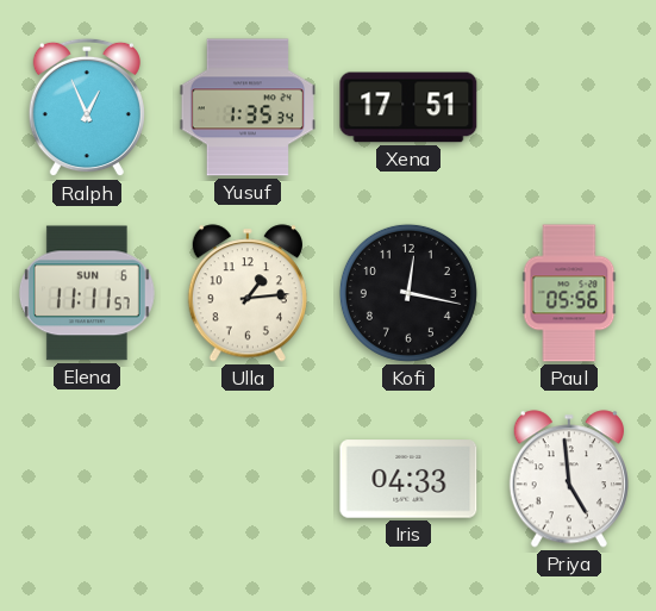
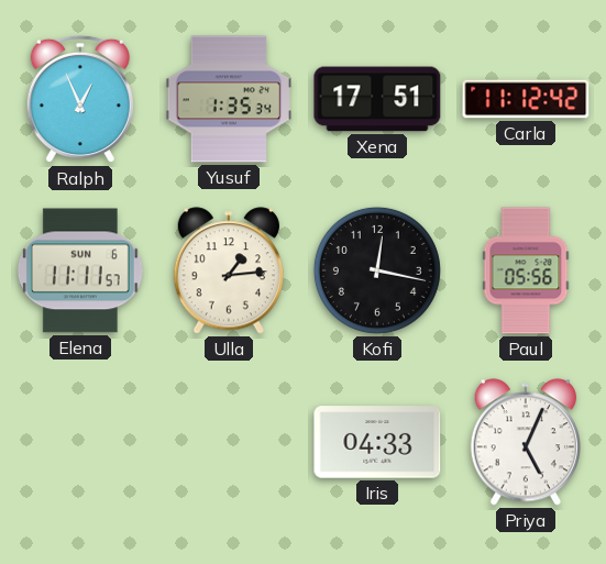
Carla: none -> 11:12
Priya: 4:59 -> 5:04
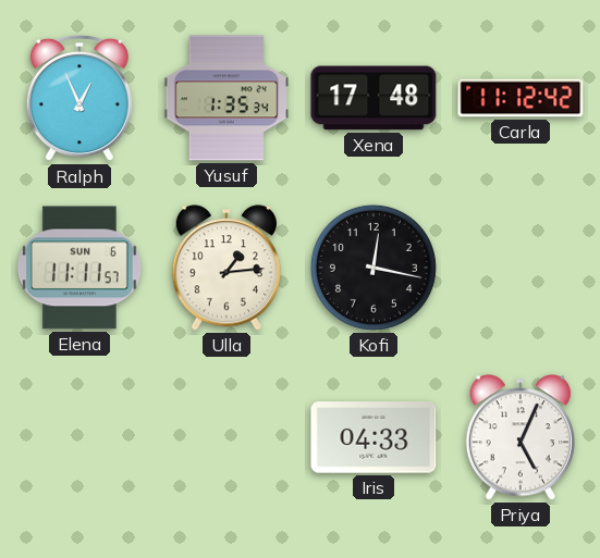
Xena: 17:51 -> 17:48
Paul: 05:56 -> none
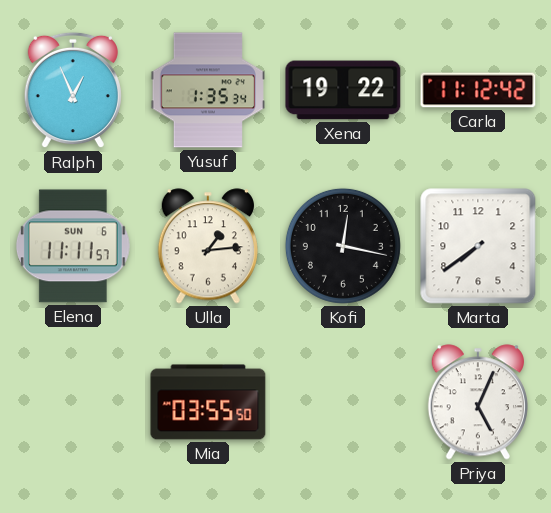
Xena: 17:48 -> 19:22
Marta: none -> 7:39
Mia: none -> 03:55
Iris: 04:33 -> none
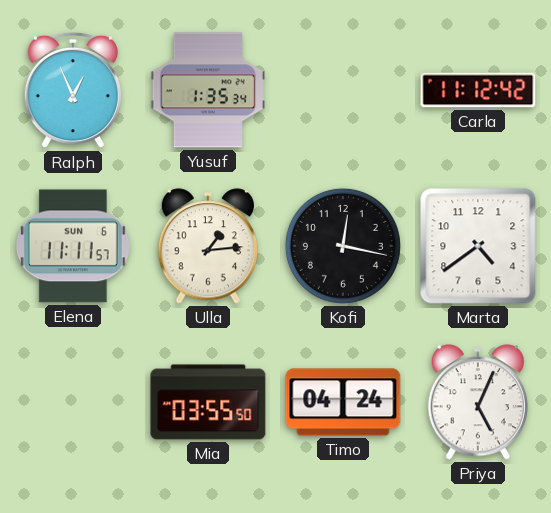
Xena: 19:22 -> none
Marta: 7:39 -> 4:39
Timo: none -> 04:24
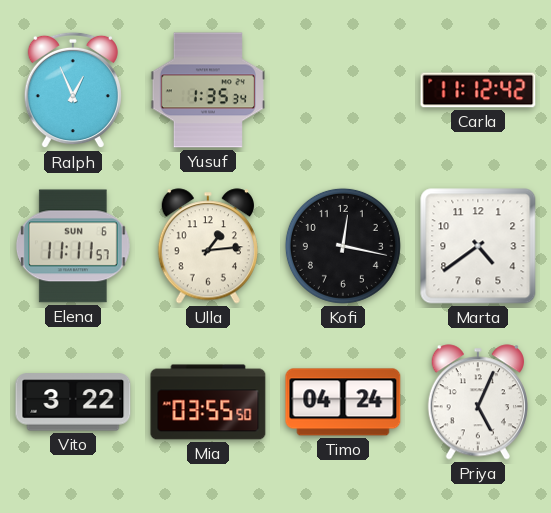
Vito: none -> 3:22
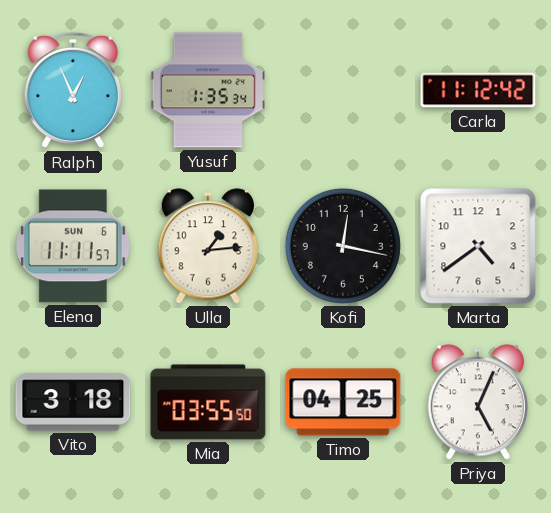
Vito: 3:22 -> 3:18
Timo: 04:24 -> 04:25
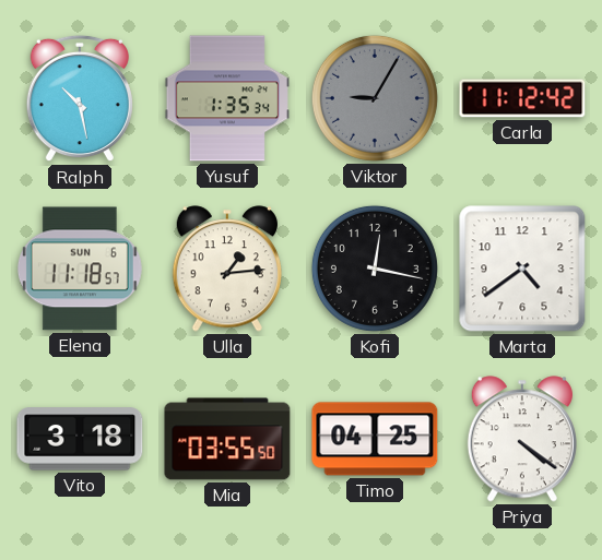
Ralph: 12:56 -> 10:28
Viktor: none -> 9:05
Elena: 11:11 -> 11:18
Priya: 5:04 -> 4:21
